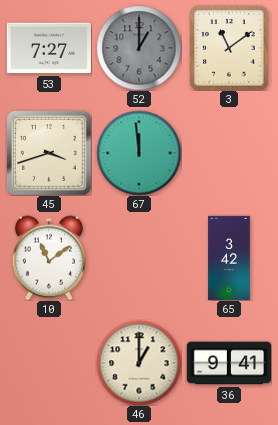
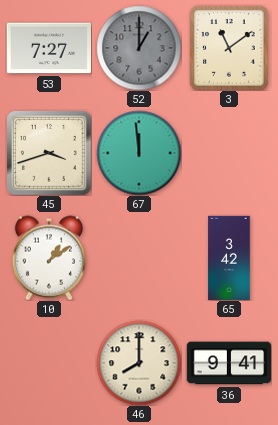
10: 11:09 -> 1:09
46: 1:00 -> 8:00
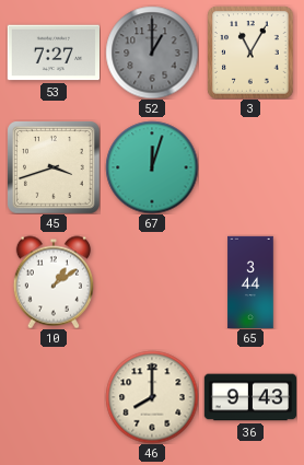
3: 11:09 -> 11:05
67: 11:59 -> 12:03
65: 3:42 -> 3:44
36: 9:41 -> 9:43
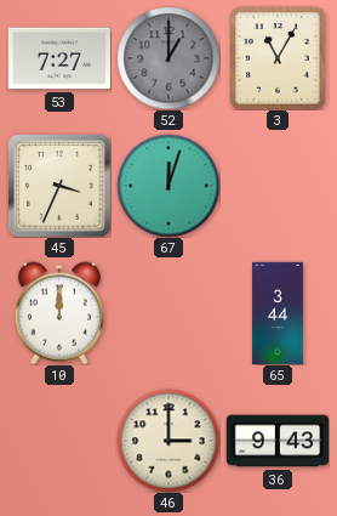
45: 3:42 -> 3:34
10: 1:09 -> 12:00
46: 8:00 -> 3:00
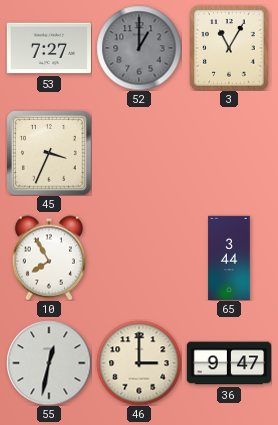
67: 12:03 -> none
10: 12:00 -> 7:55
55: none -> 12:32
36: 9:43 -> 9:47
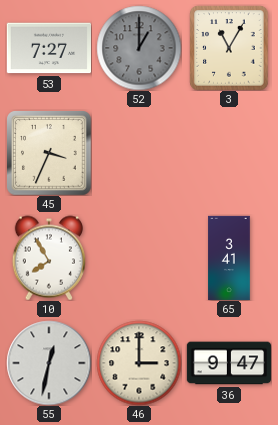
65: 3:44 -> 3:41
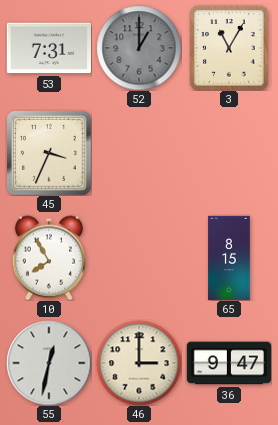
53: 7:27 -> 7:31
65: 3:41 -> 8:15
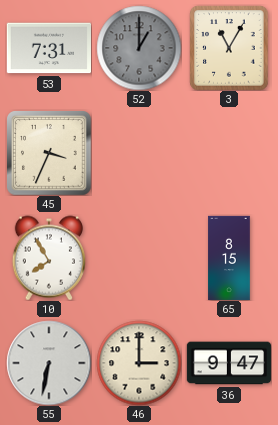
55: 12:32 -> 6:32
